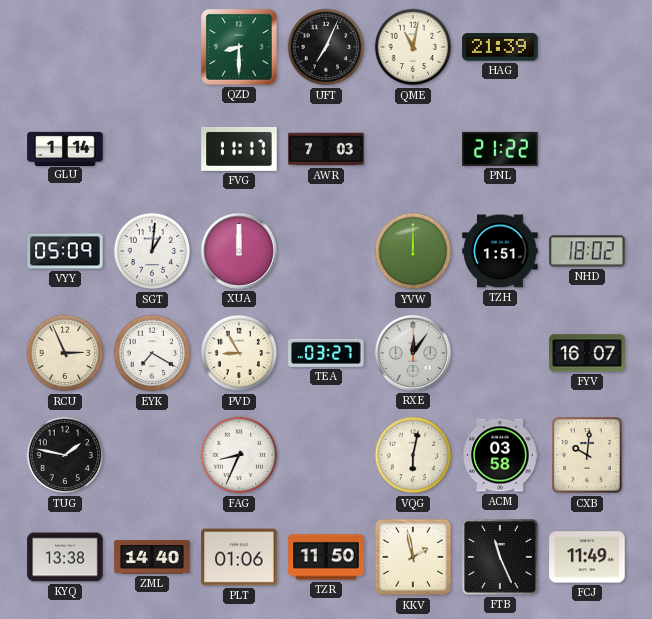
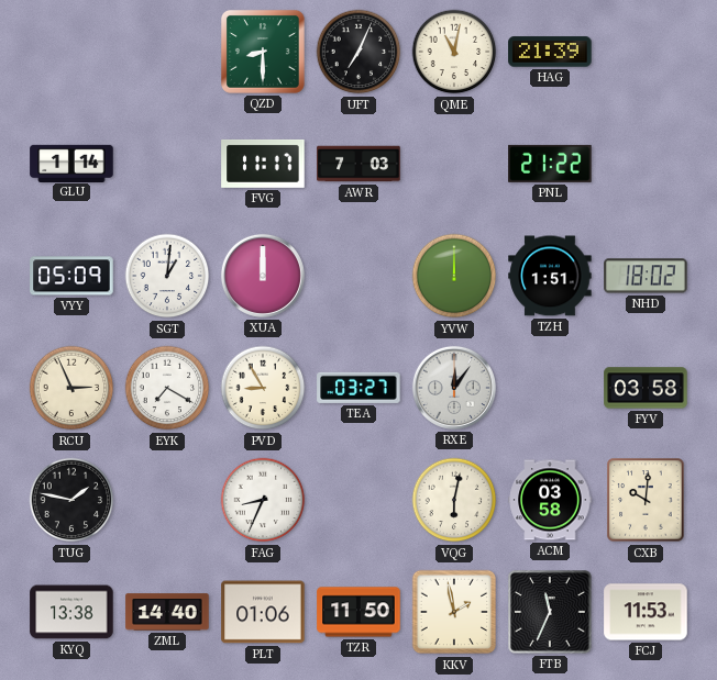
FYV: 16:07 -> 03:58
FTB: 11:26 -> 11:34
FCJ: 11:49 -> 11:53
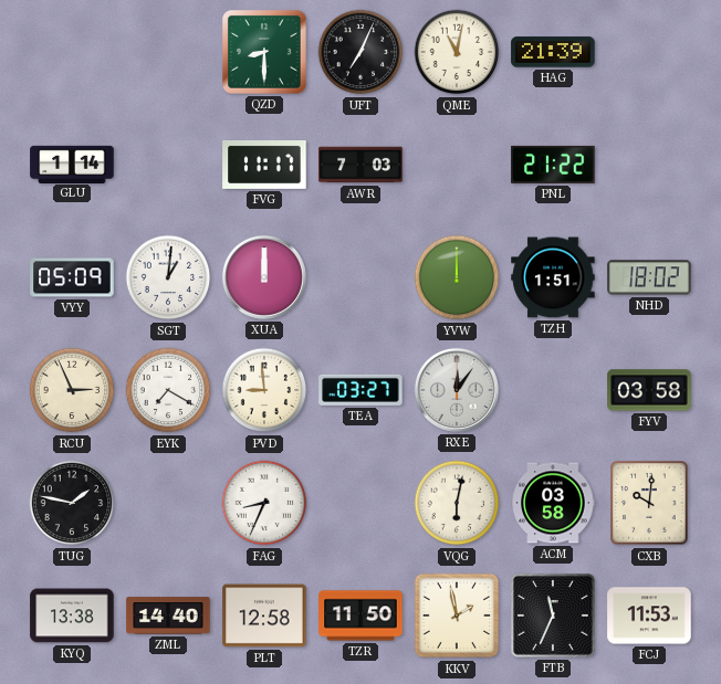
PVD: 8:55 -> 8:59
PLT: 01:06 -> 12:58
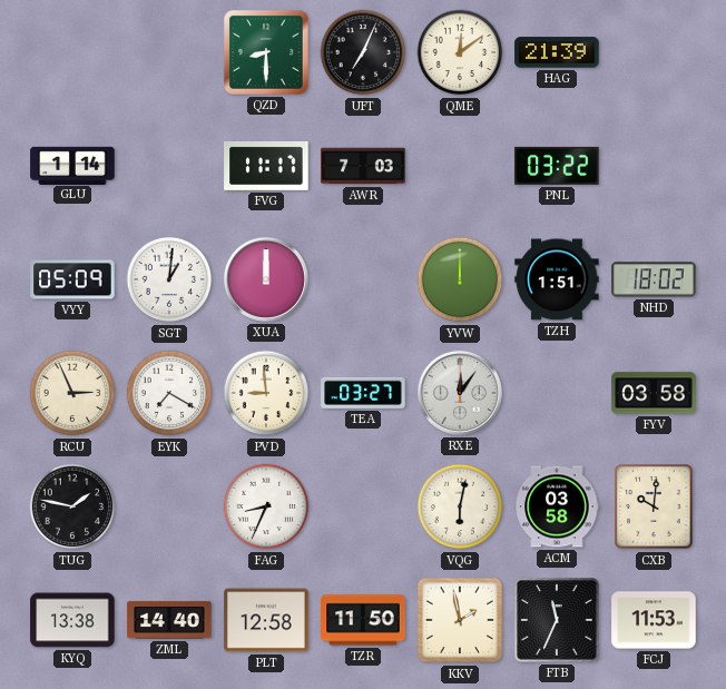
QME: 11:02 -> 12:09
PNL: 21:22 -> 03:22
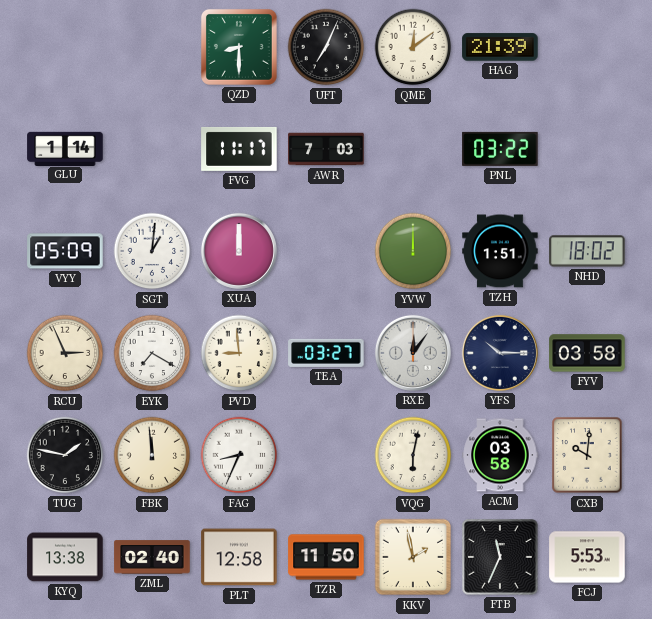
YFS: none -> 10:15
FBK: none -> 11:59
ZML: 14:40 -> 02:40
FCJ: 11:53 -> 5:53
